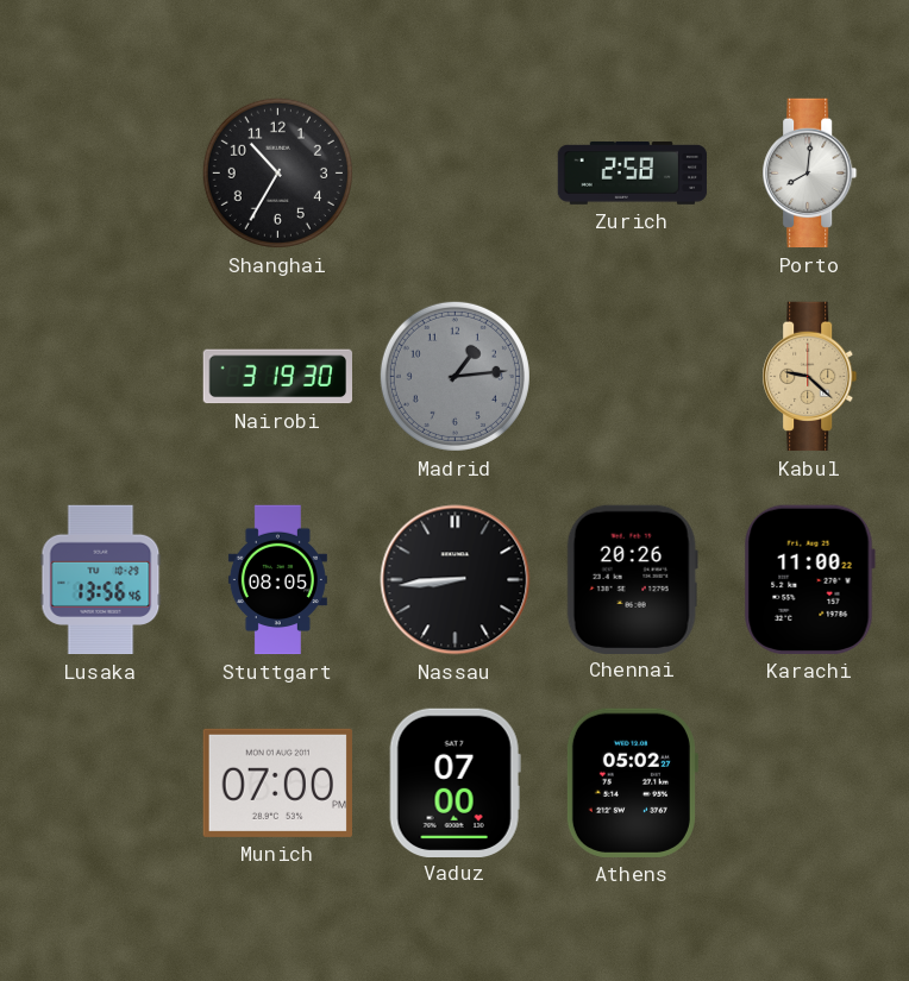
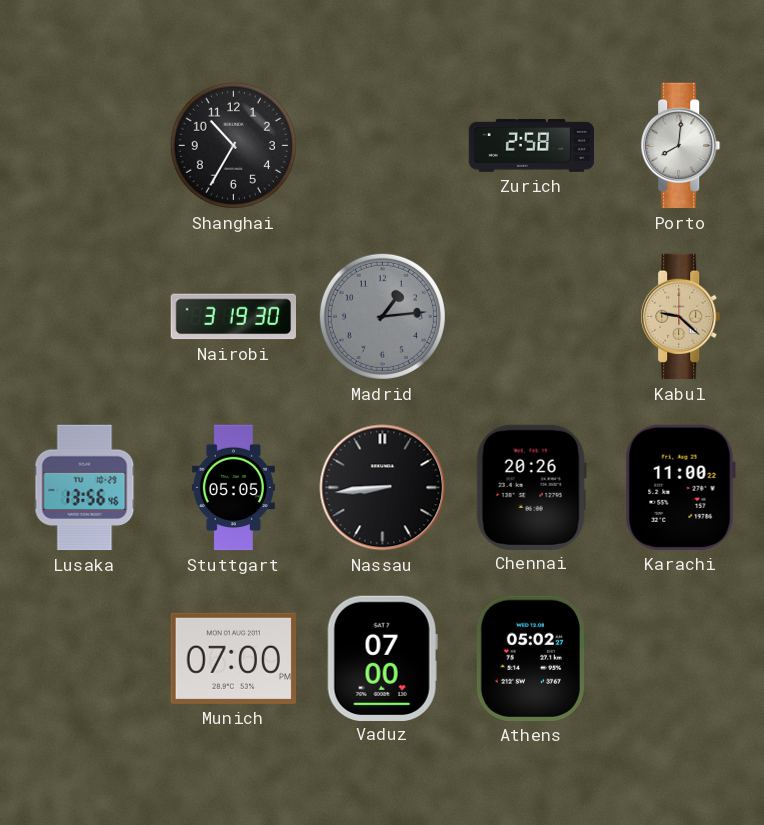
Stuttgart: 08:05 -> 05:05
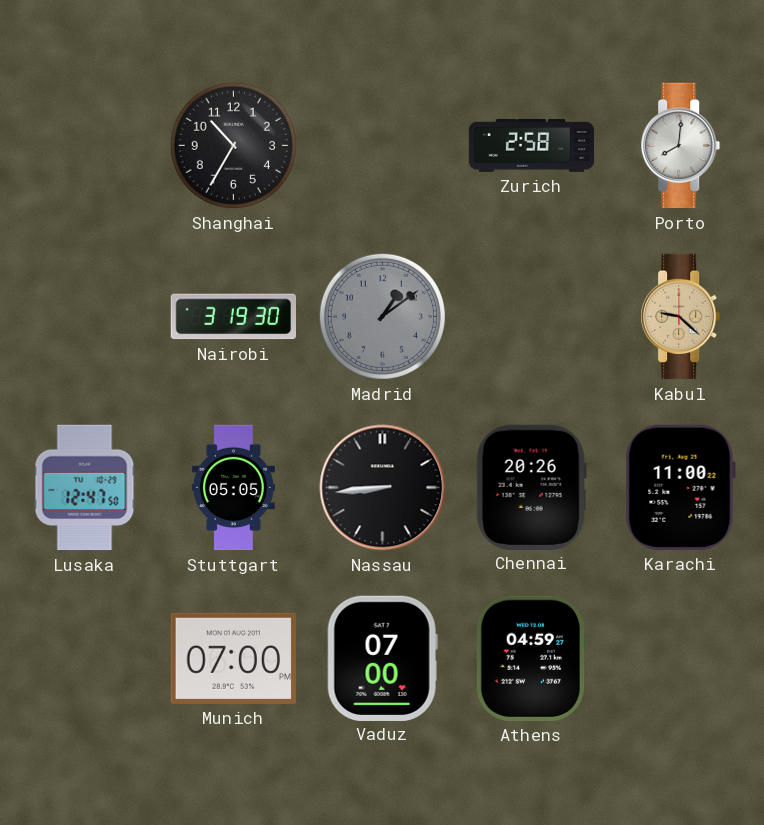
Madrid: 1:14 -> 1:09
Lusaka: 13:56 -> 12:47
Athens: 05:02 -> 04:59
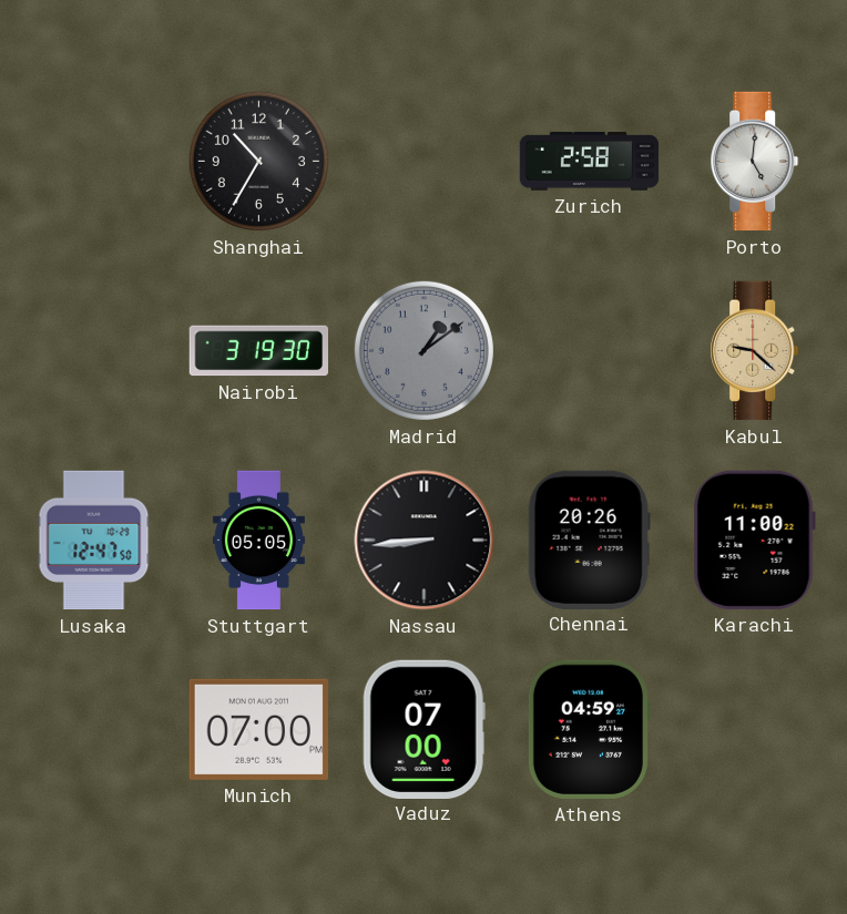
Porto: 8:01 -> 5:01
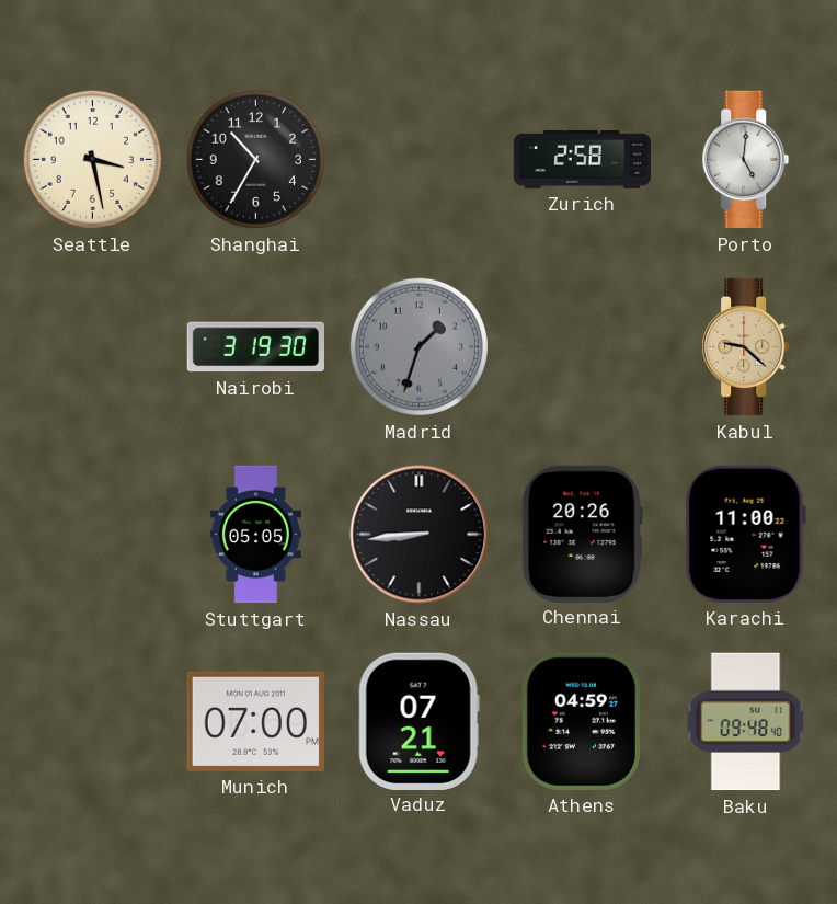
Seattle: none -> 3:28
Madrid: 1:09 -> 1:33
Lusaka: 12:47 -> none
Vaduz: 07:00 -> 07:21
Baku: none -> 09:48
